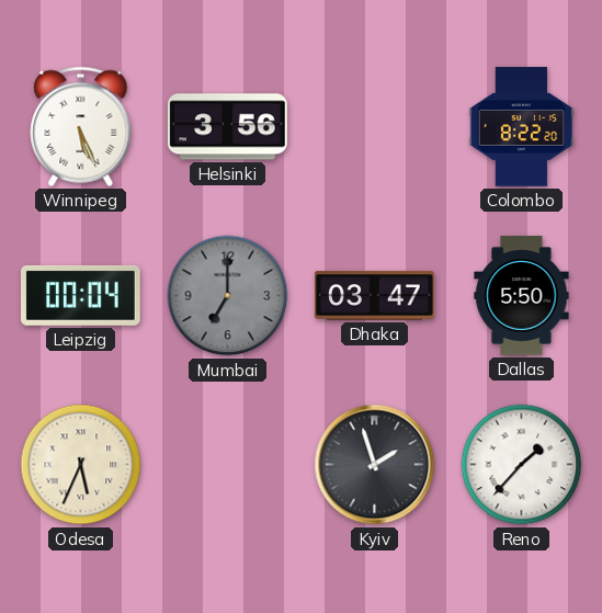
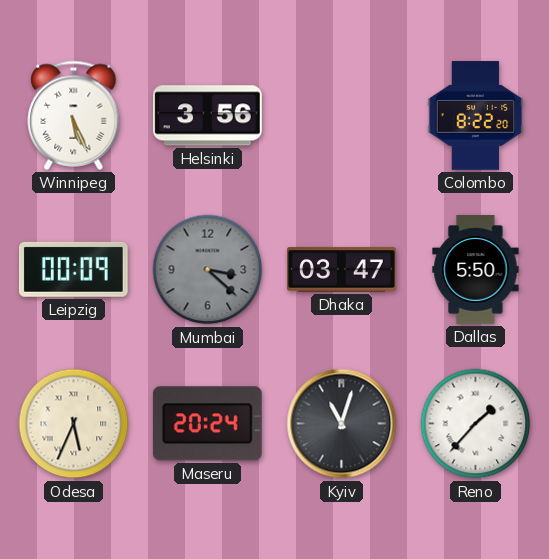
Leipzig: 00:04 -> 00:09
Mumbai: 7:00 -> 3:22
Maseru: none -> 20:24
Kyiv: 1:57 -> 11:03
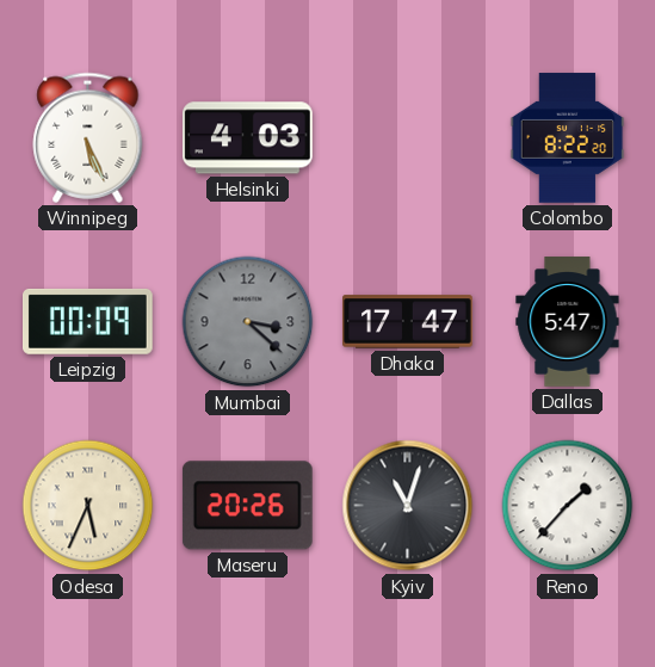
Helsinki: 3:56 -> 4:03
Dhaka: 03:47 -> 17:47
Dallas: 5:50 -> 5:47
Maseru: 20:24 -> 20:26
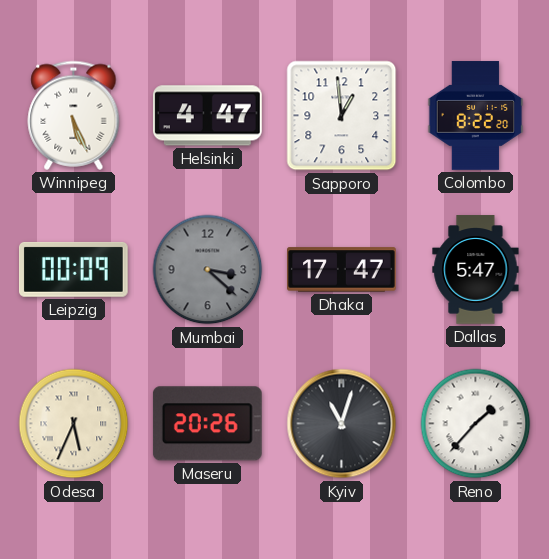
Helsinki: 4:03 -> 4:47
Sapporo: none -> 12:59
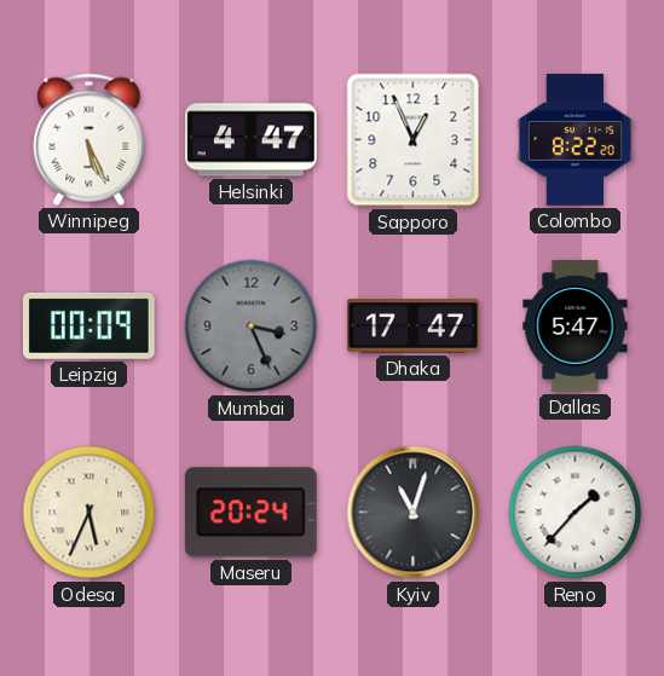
Sapporo: 12:59 -> 12:56
Mumbai: 3:22 -> 3:26
Maseru: 20:26 -> 20:24
